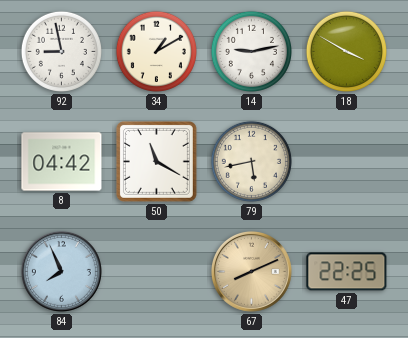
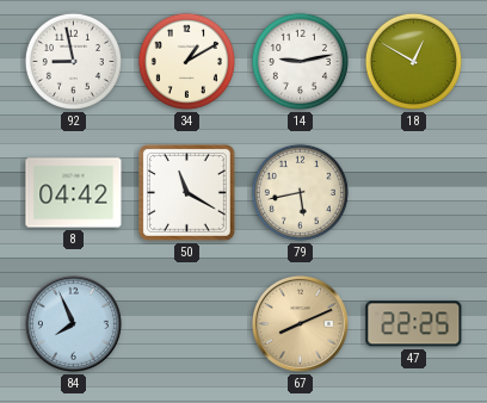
18: 3:50 -> 12:50
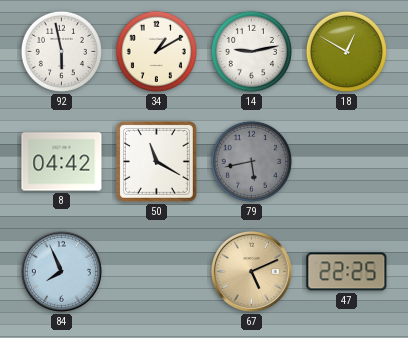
92: 8:58 -> 5:58
79 dial: cream -> grey
67: 8:11 -> 5:11
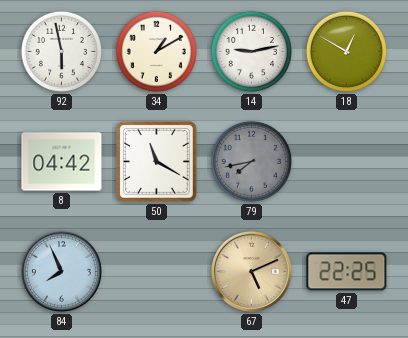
79: 5:43 -> 7:43
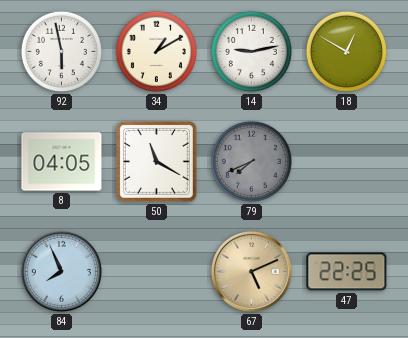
8: 04:42 -> 04:05
79: 7:43 -> 7:41
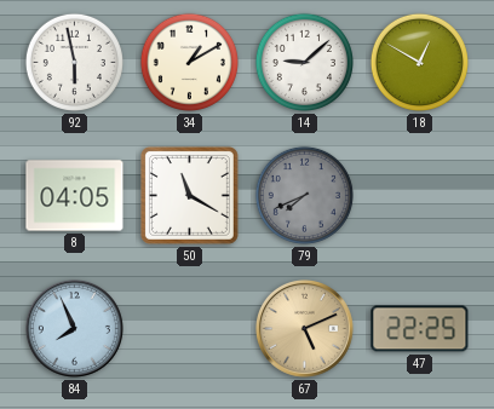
14: 9:13 -> 9:08
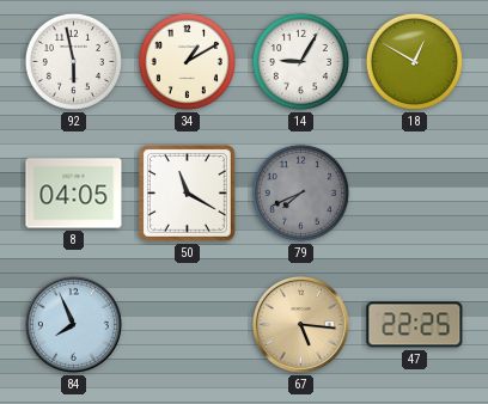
14: 9:08 -> 9:05
67: 5:11 -> 5:16
